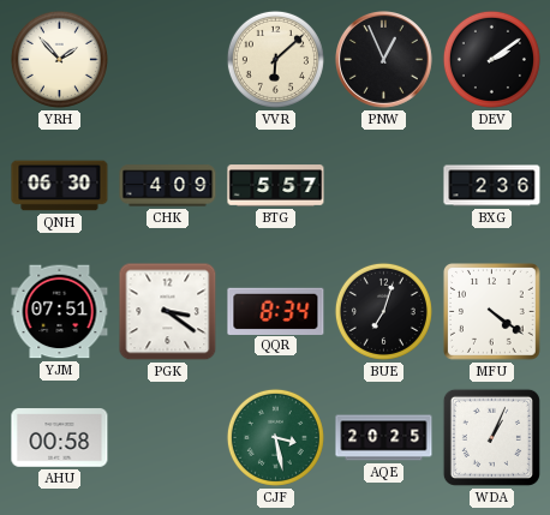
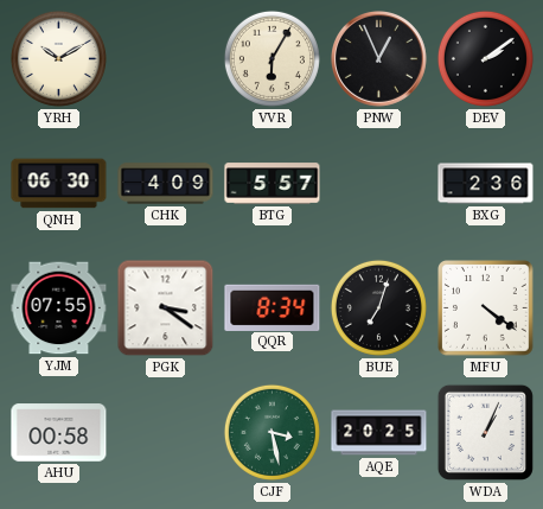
YRH: 1:53 -> 10:10
VVR: 6:08 -> 6:05
YJM: 07:51 -> 07:55
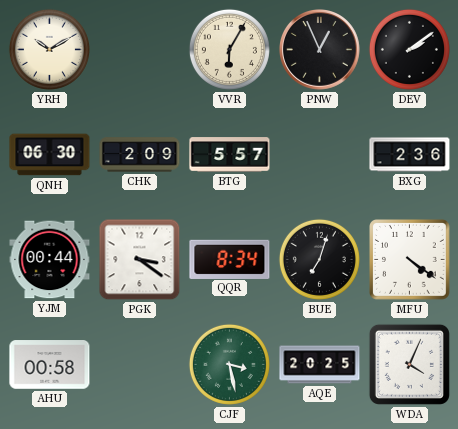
CHK: 4:09 -> 2:09
YJM: 07:55 -> 00:44
WDA: 1:04 -> 4:04
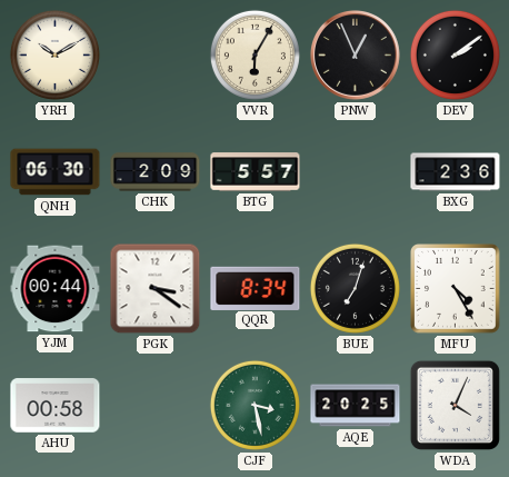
MFU: 4:21 -> 4:25
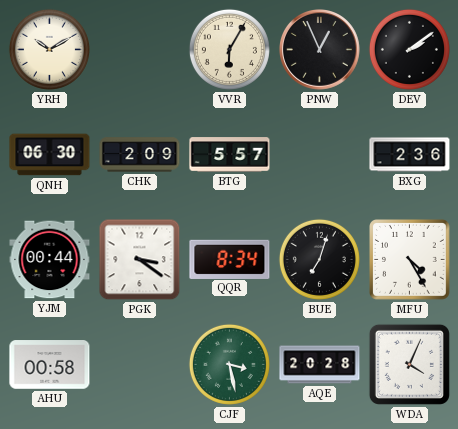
AQE: 20:25 -> 20:28
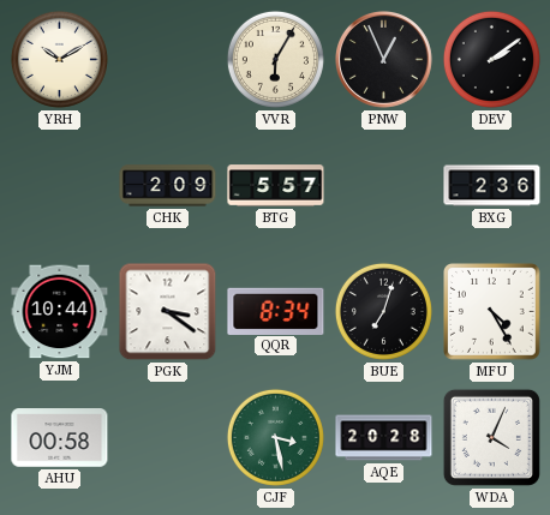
QNH: 06:30 -> none
YJM: 00:44 -> 10:44
